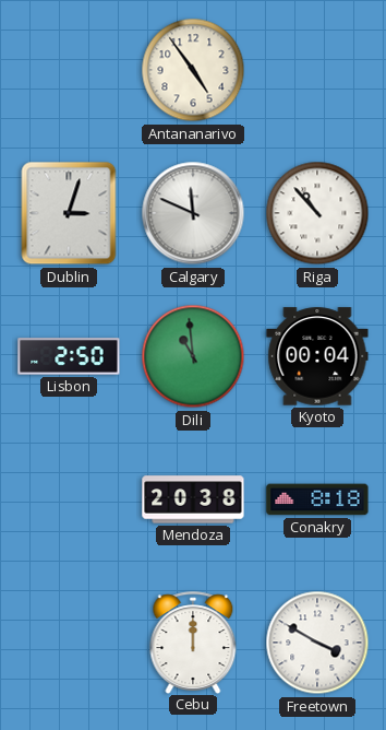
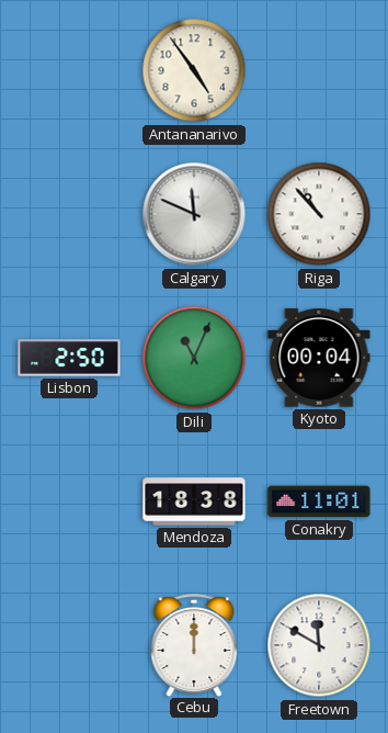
Dublin: 3:03 -> none
Dili: 10:59 -> 11:04
Mendoza: 20:38 -> 18:38
Conakry: 8:18 -> 11:01
Freetown: 3:50 -> 11:50
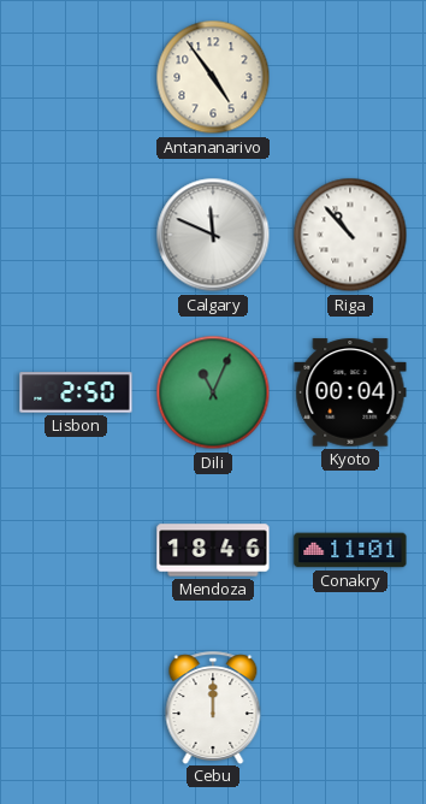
Mendoza: 18:38 -> 18:46
Freetown: 11:50 -> none
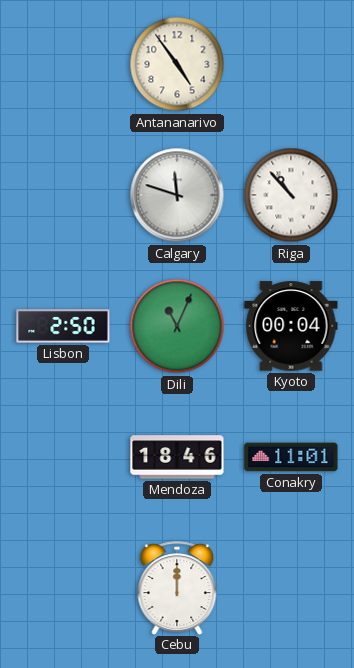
Calgary: 11:49 -> 11:48
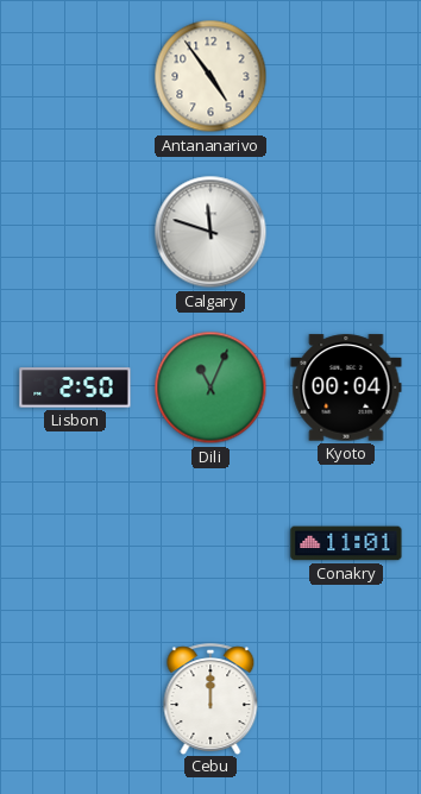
Riga: 10:53 -> none
Mendoza: 18:46 -> none
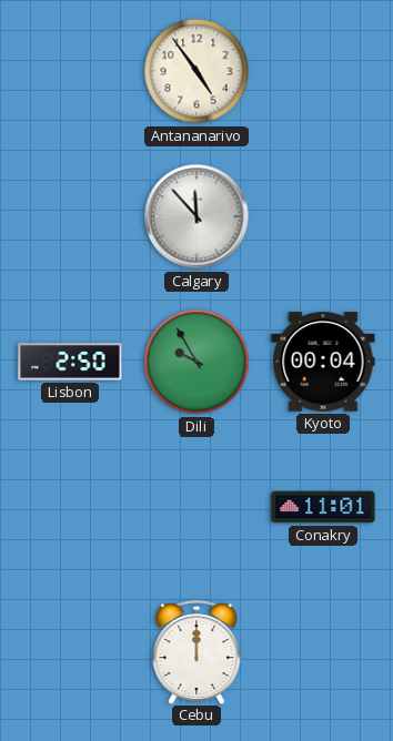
Calgary: 11:48 -> 11:53
Dili: 11:04 -> 9:55
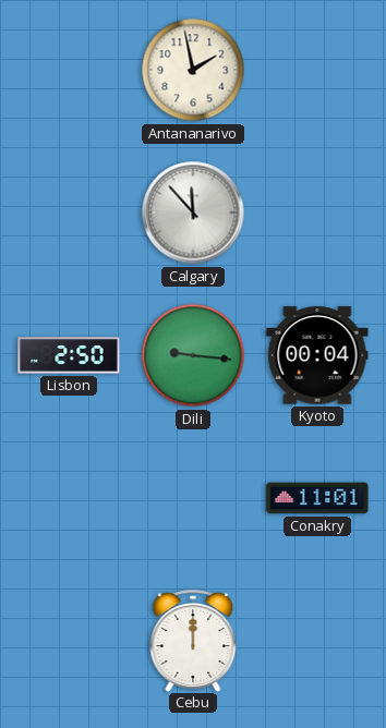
Antananarivo: 4:54 -> 1:58
Dili: 9:55 -> 9:16
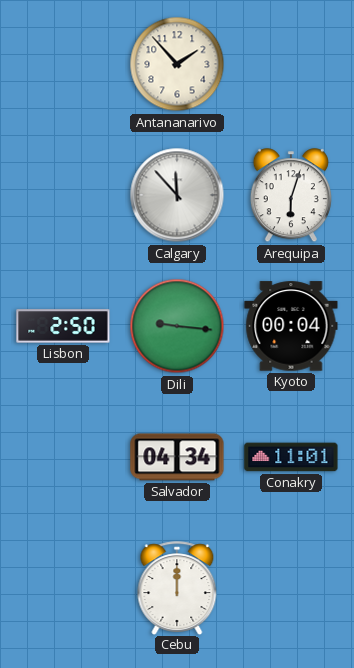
Antananarivo: 1:58 -> 1:53
Arequipa: none -> 6:03
Salvador: none -> 04:34
